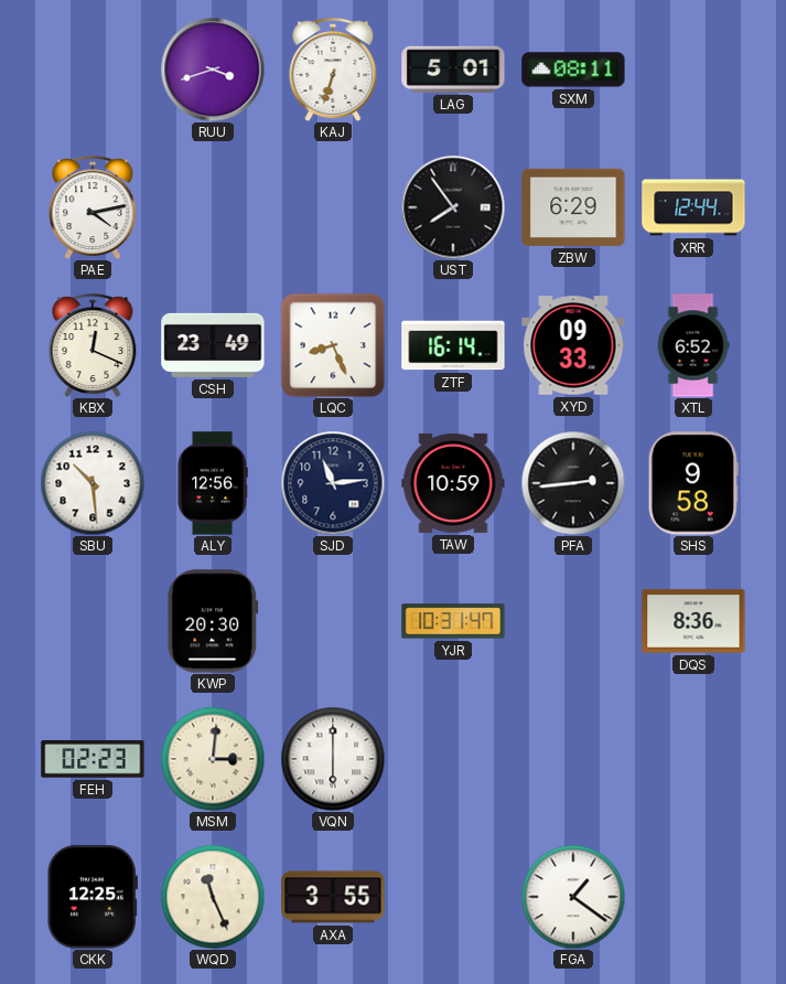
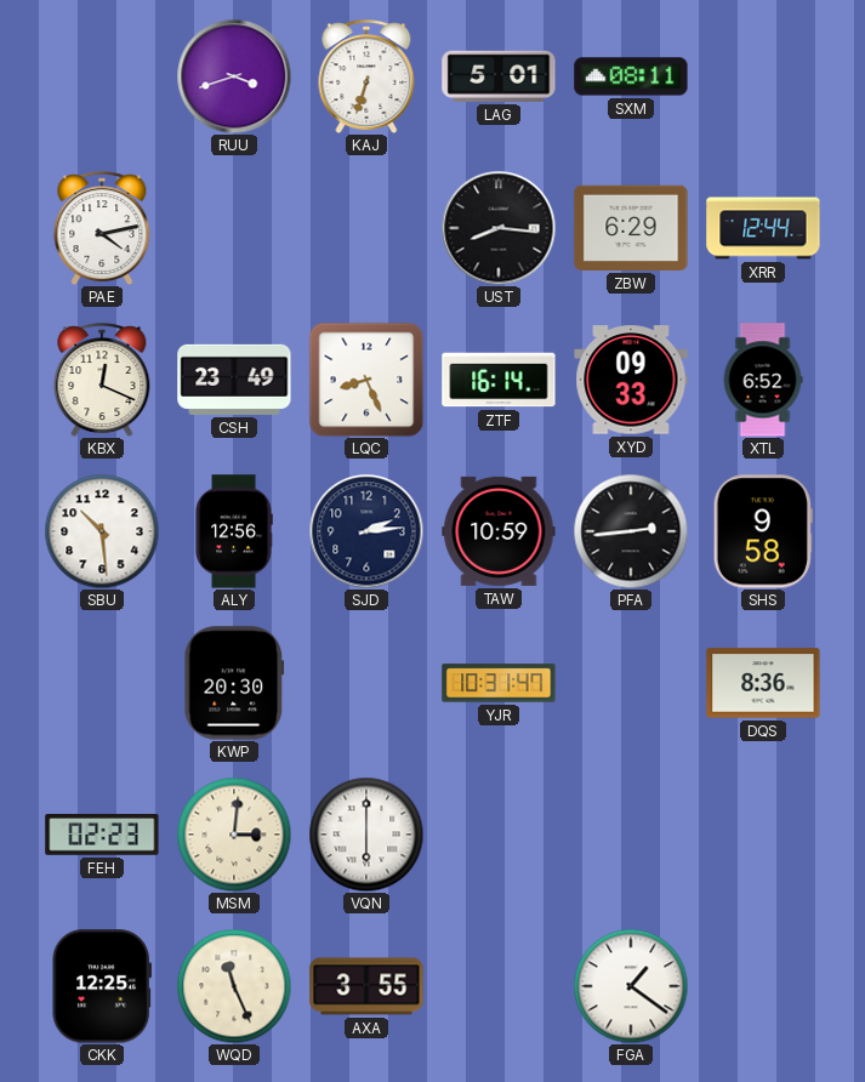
UST: 7:54 -> 8:16
SJD: 11:14 -> 2:14
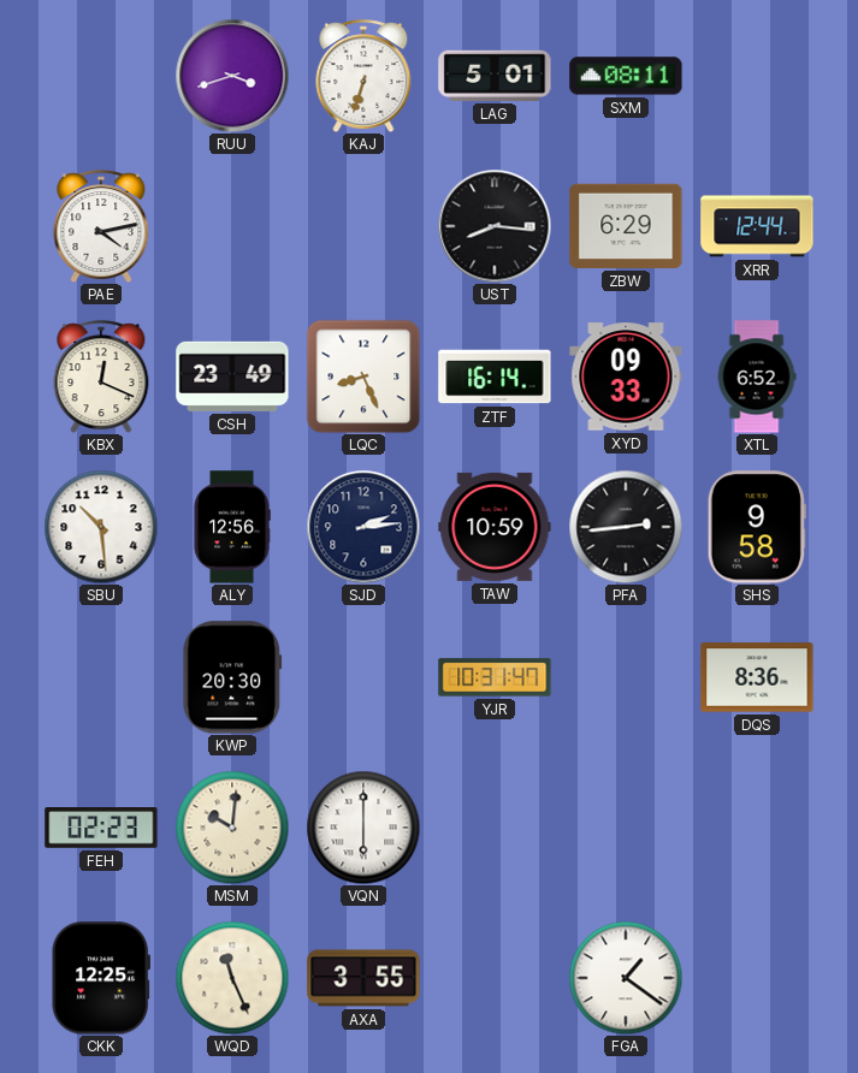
MSM: 3:01 -> 10:01
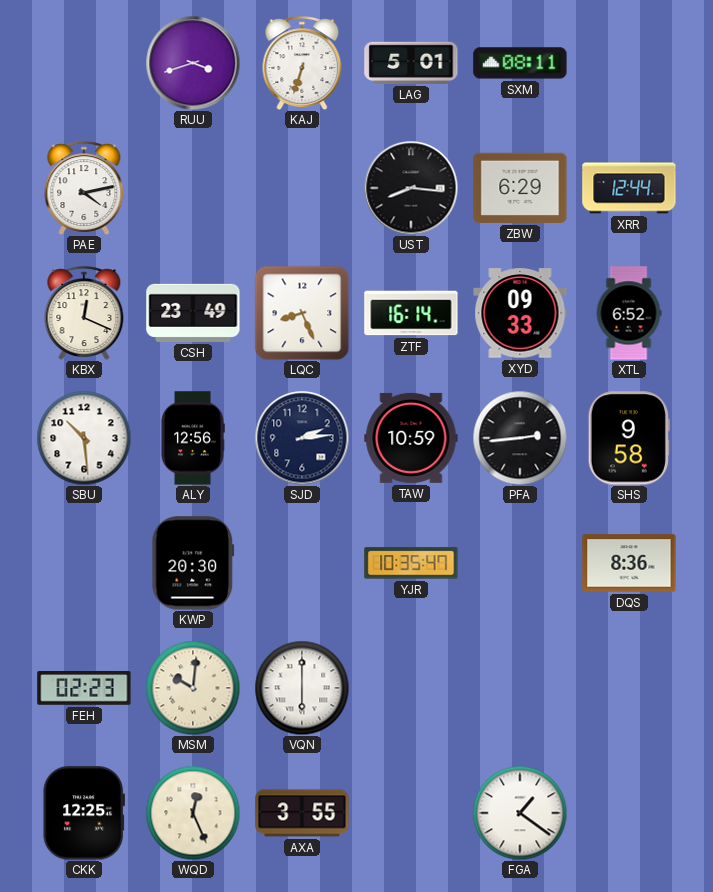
YJR: 10:31 -> 10:35
WQD: 11:26 -> 12:26
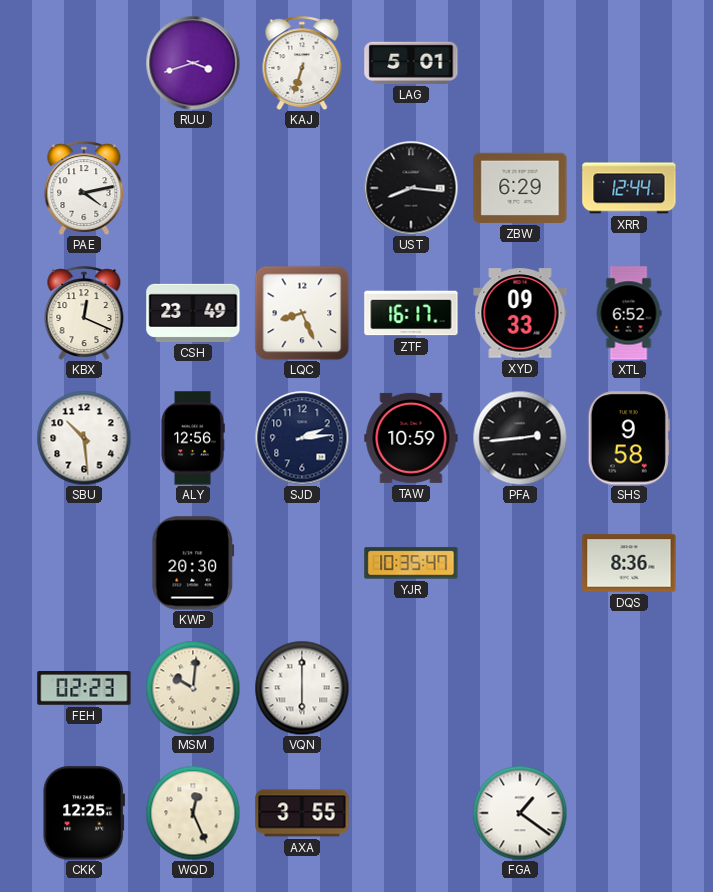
SXM: 08:11 -> none
ZTF: 16:14 -> 16:17
